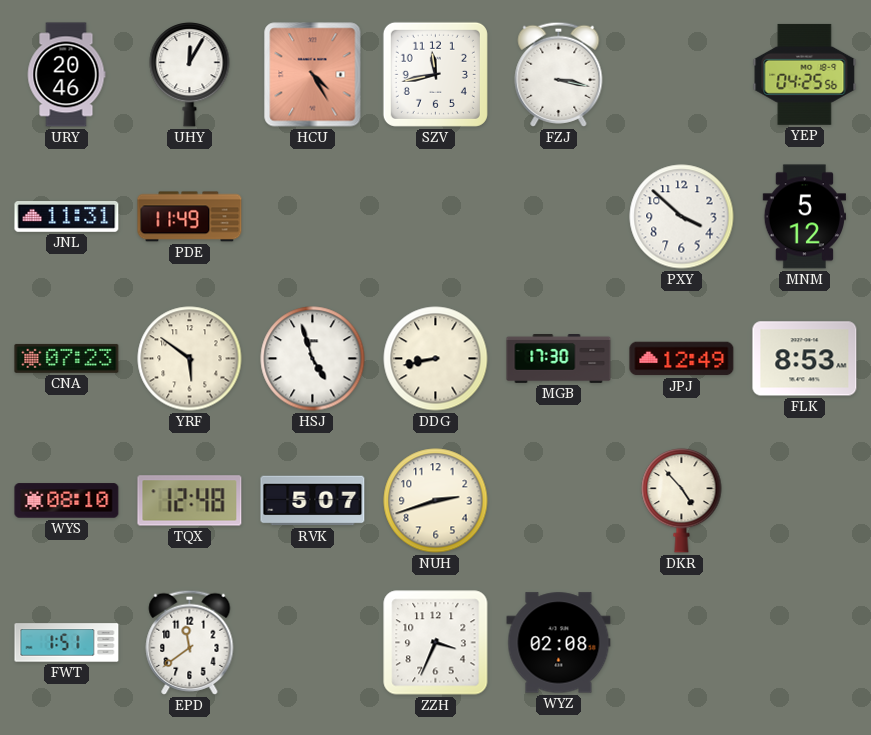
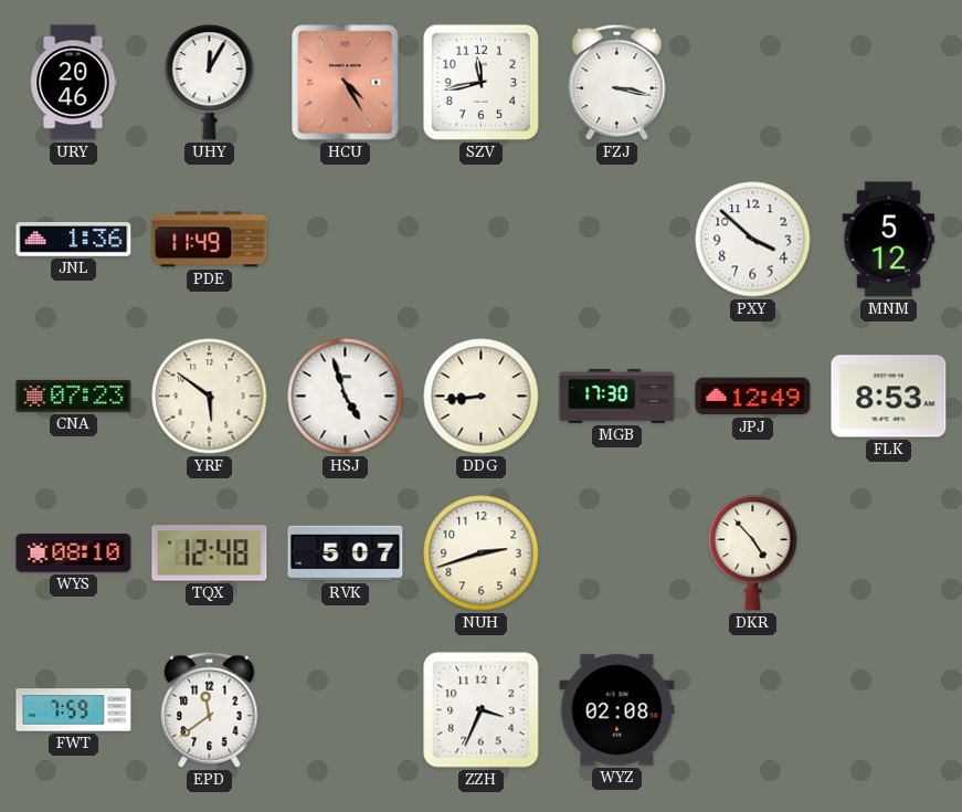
YEP: 04:25 -> none
JNL: 11:31 -> 1:36
DDG: 8:43 -> 8:44
FWT: 1:51 -> 7:59
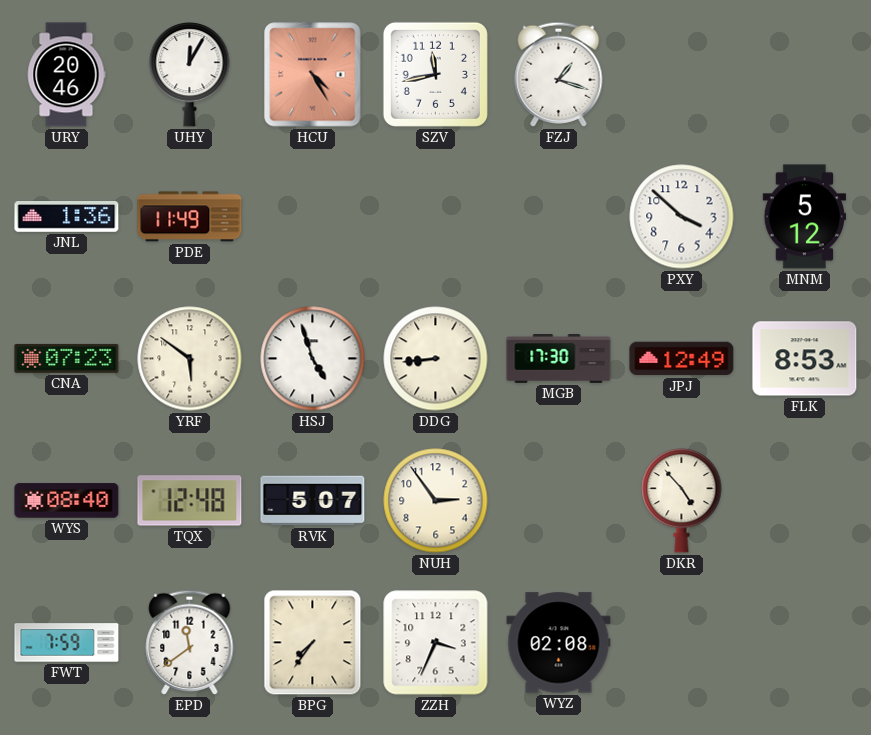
FZJ: 3:17 -> 1:18
WYS: 08:10 -> 08:40
NUH: 2:42 -> 2:54
BPG: none -> 7:36
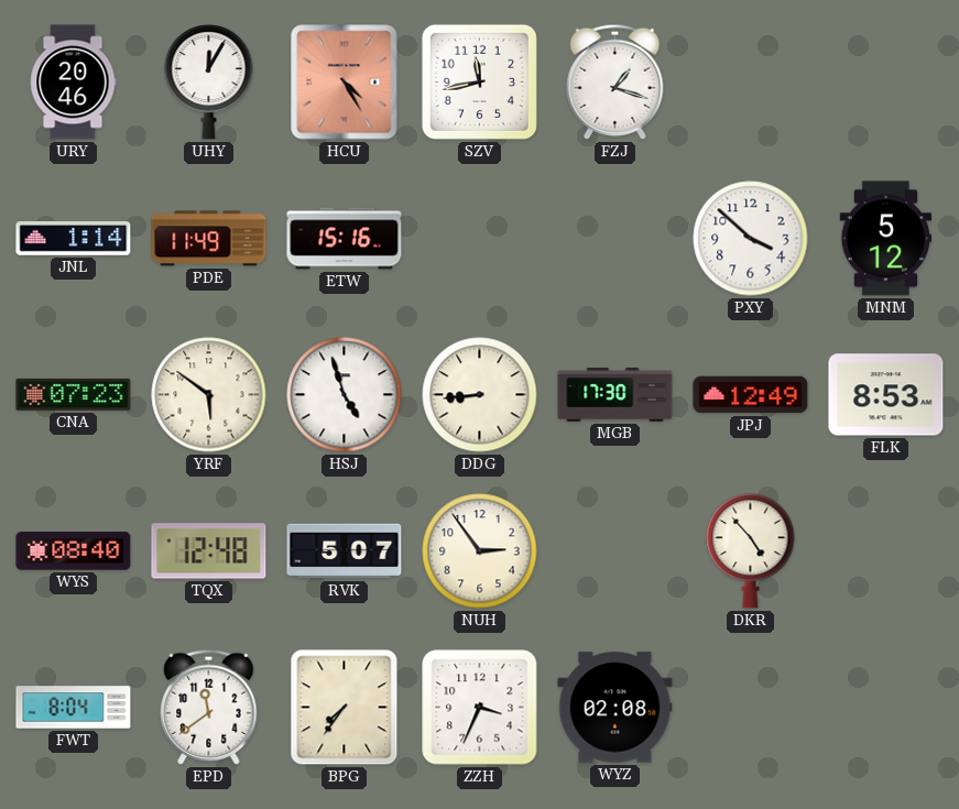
JNL: 1:36 -> 1:14
ETW: none -> 15:16
FWT: 7:59 -> 8:04
